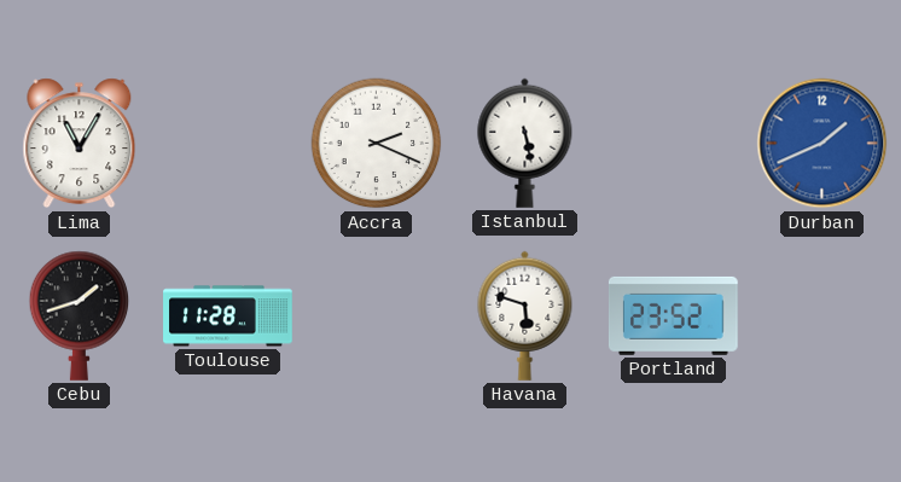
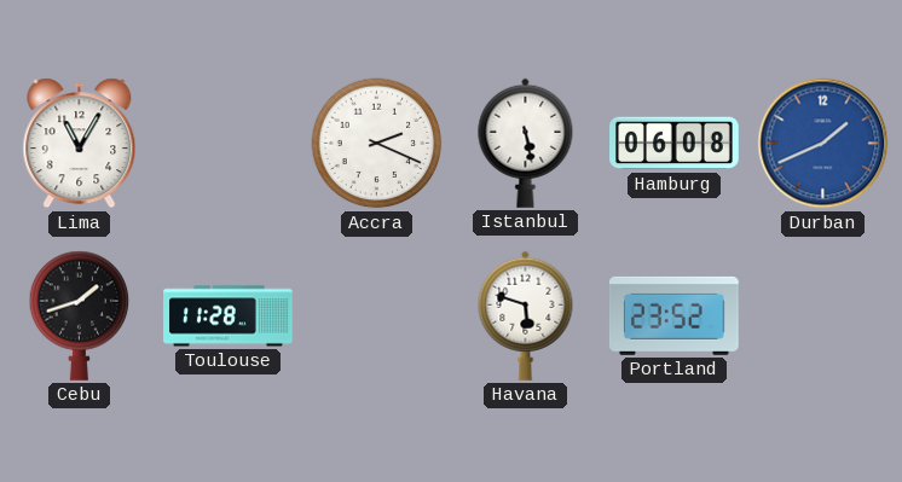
Hamburg: none -> 06:08
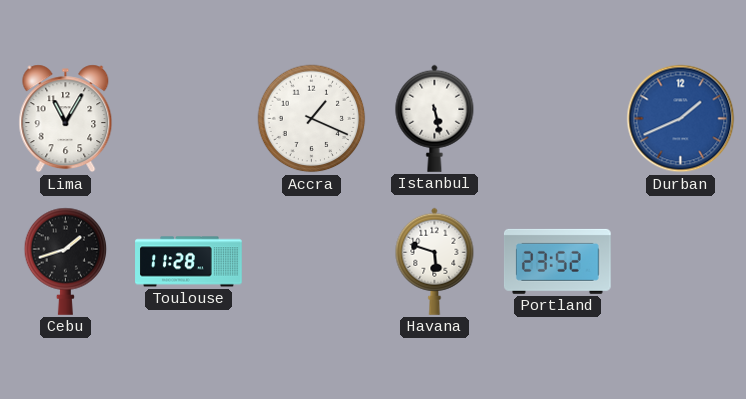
Accra: 2:19 -> 1:19
Hamburg: 06:08 -> none
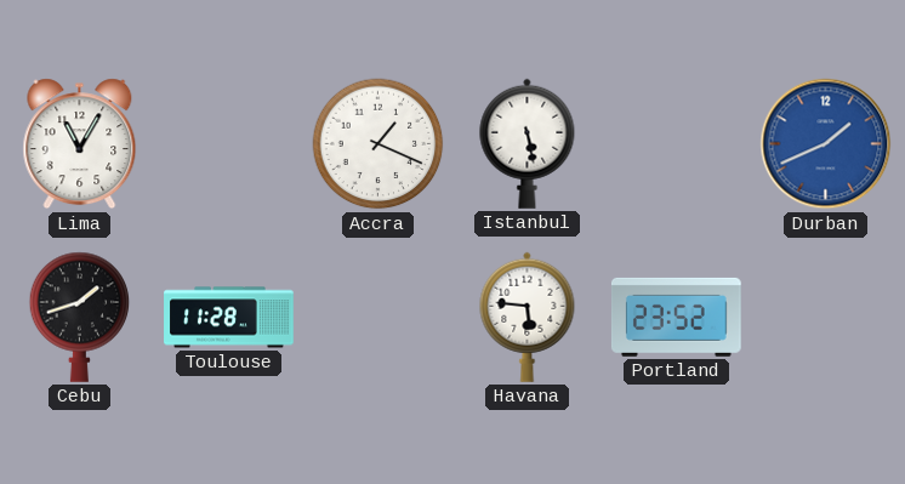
Havana: 5:48 -> 5:46
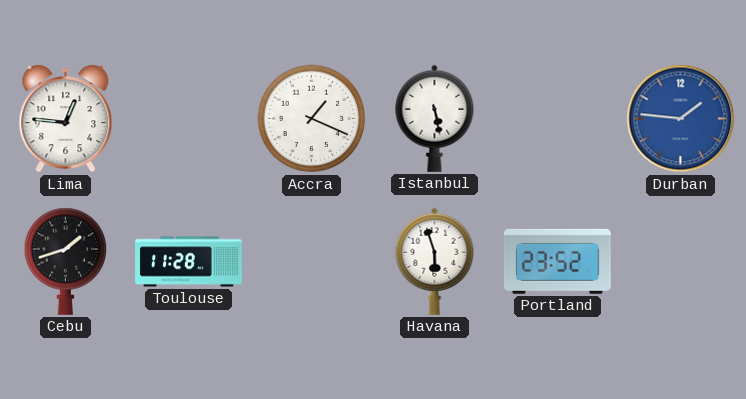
Lima: 11:05 -> 12:46
Durban: 1:41 -> 1:46
Havana: 5:46 -> 5:57
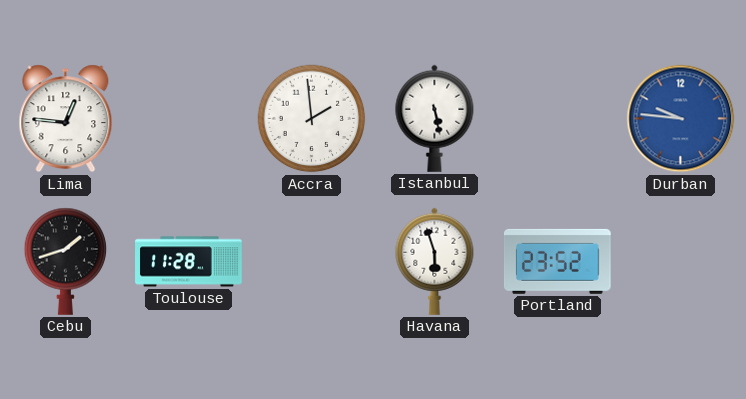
Accra: 1:19 -> 1:59
Durban: 1:46 -> 9:46
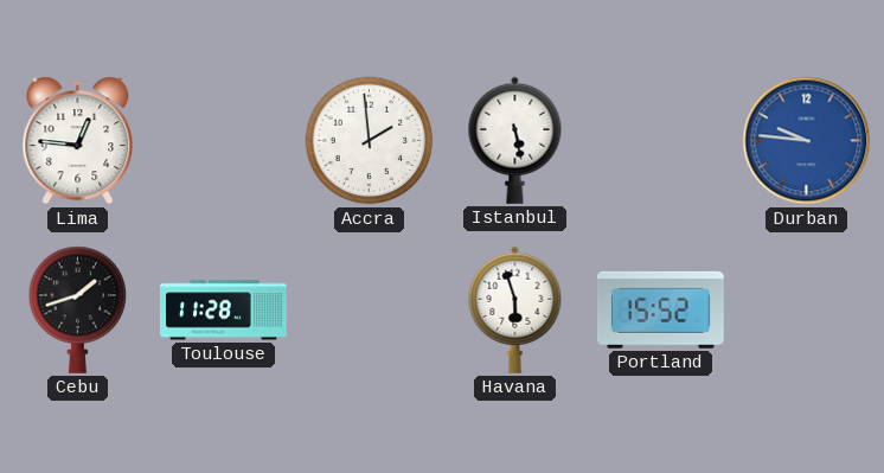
Portland: 23:52 -> 15:52
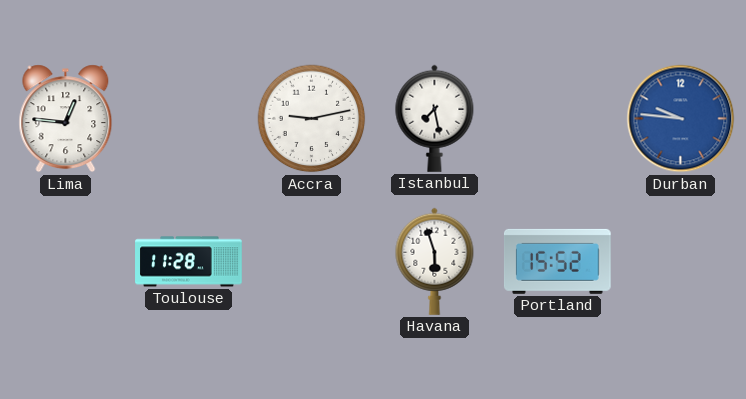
Accra: 1:59 -> 9:13
Istanbul: 5:28 -> 7:28
Cebu: 1:42 -> none
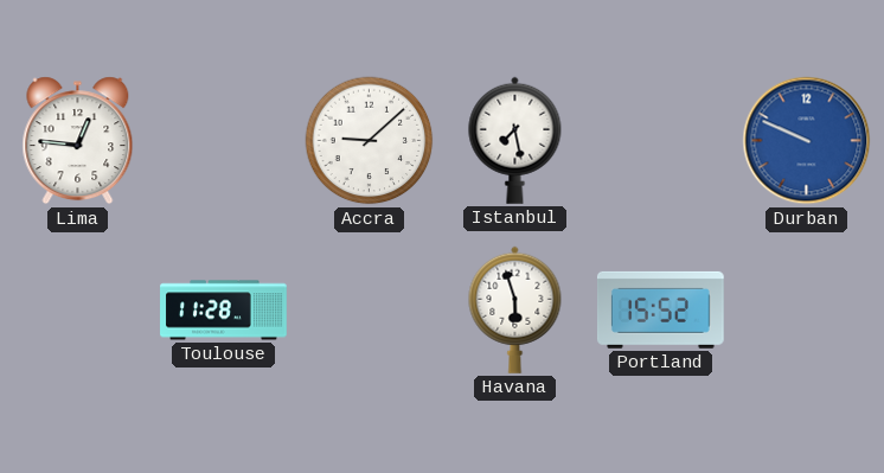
Accra: 9:13 -> 9:08
Durban: 9:46 -> 9:49
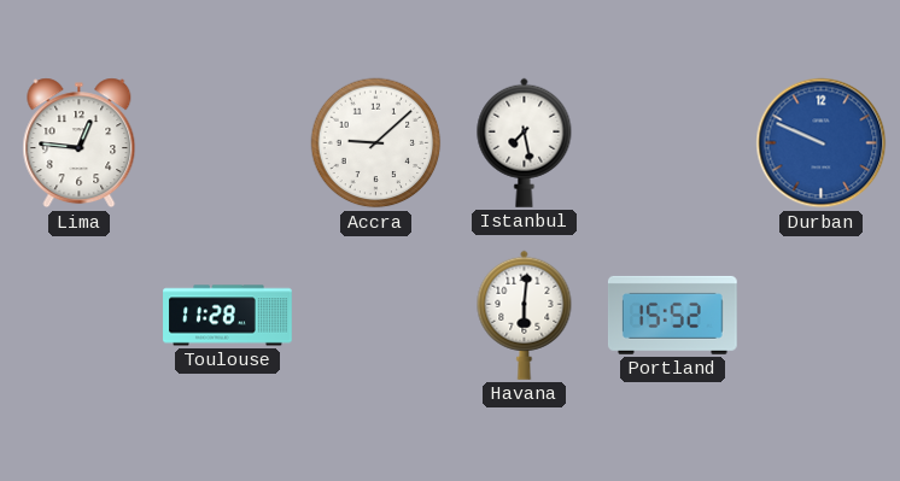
Havana: 5:57 -> 6:01
